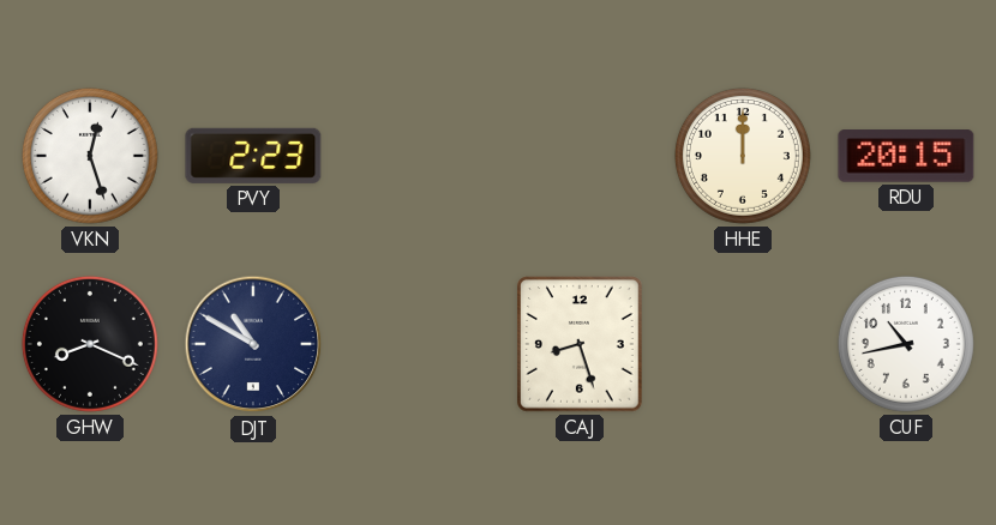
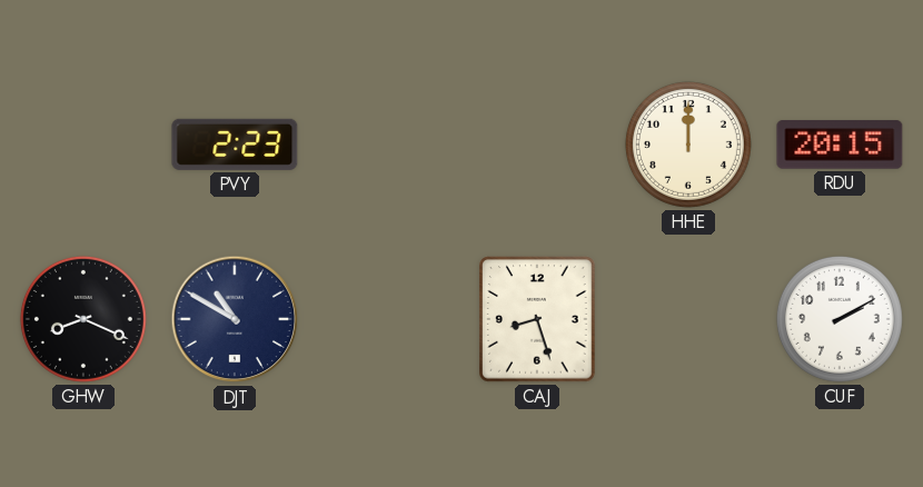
VKN: 12:27 -> none
CUF: 10:43 -> 2:10
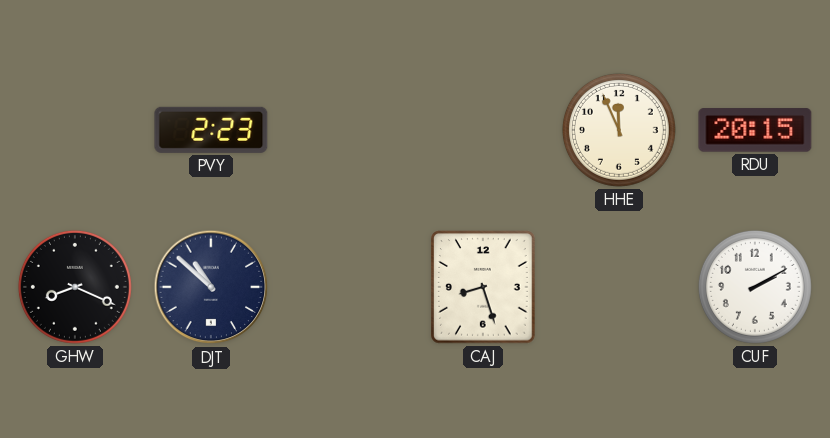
HHE: 12:00 -> 11:56
DJT: 10:50 -> 10:52
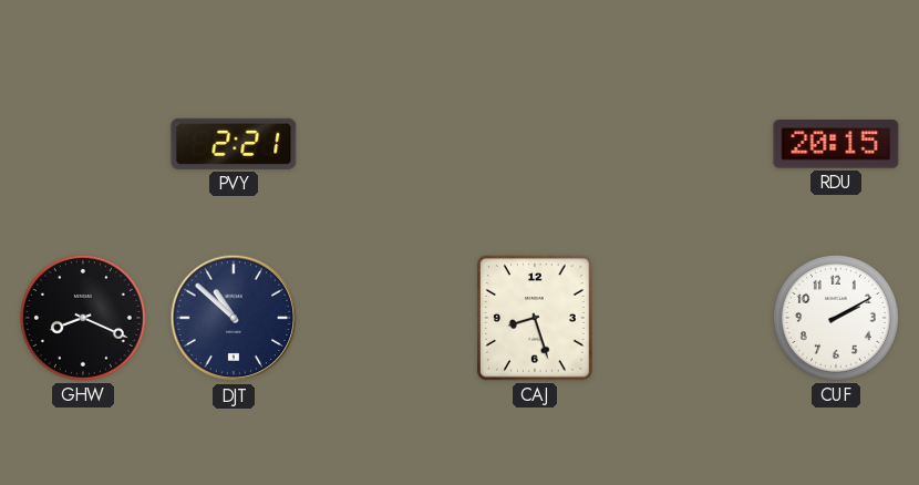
PVY: 2:23 -> 2:21
HHE: 11:56 -> none
